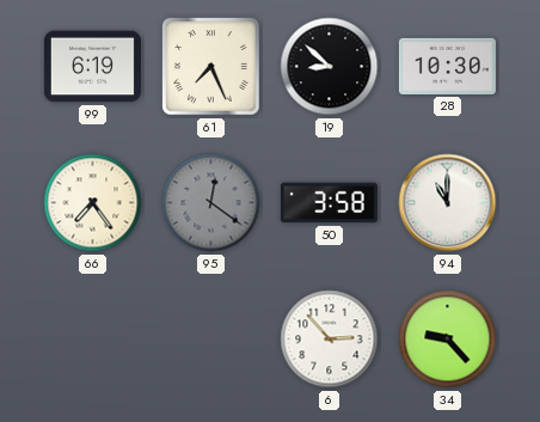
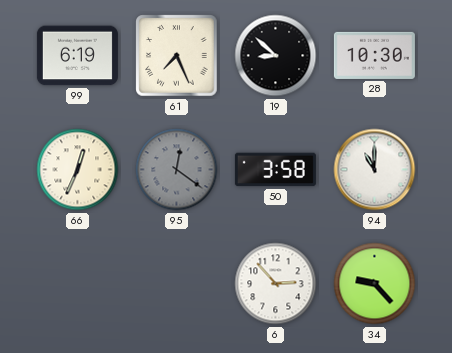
66: 7:24 -> 12:34
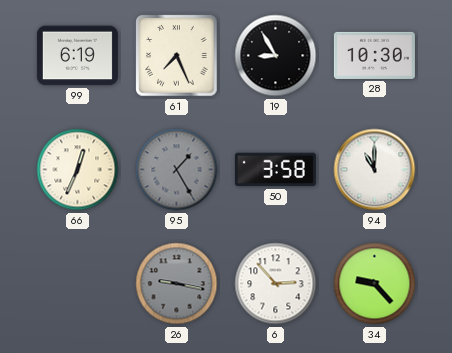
19: 8:52 -> 8:55
95: 12:21 -> 1:25
26: none -> 9:17
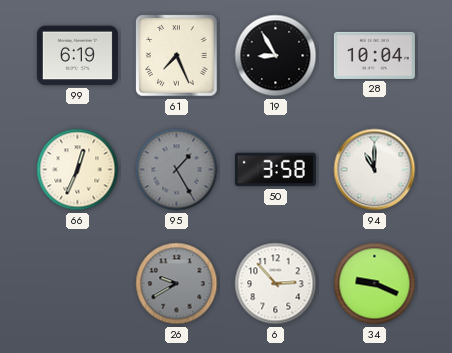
28: 10:30 -> 10:04
26: 9:17 -> 9:40
34: 9:23 -> 9:19
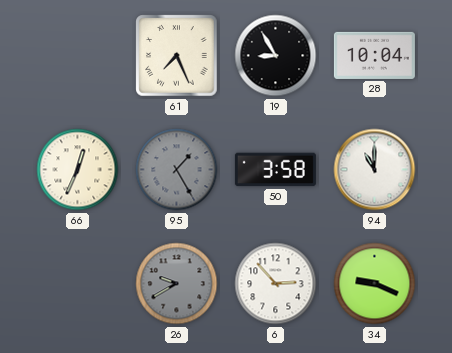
99: 6:19 -> none
